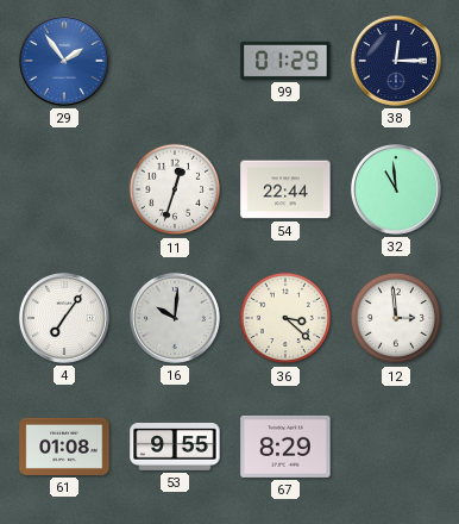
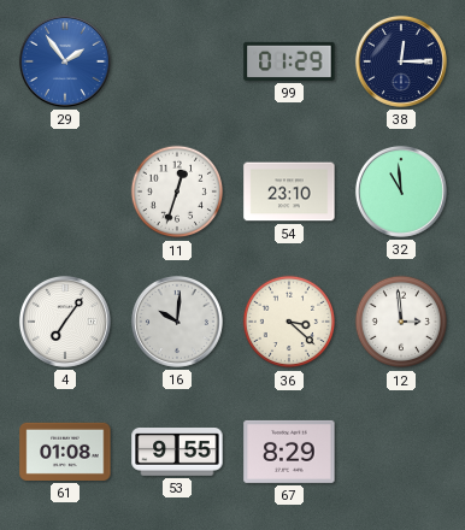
54: 22:44 -> 23:10
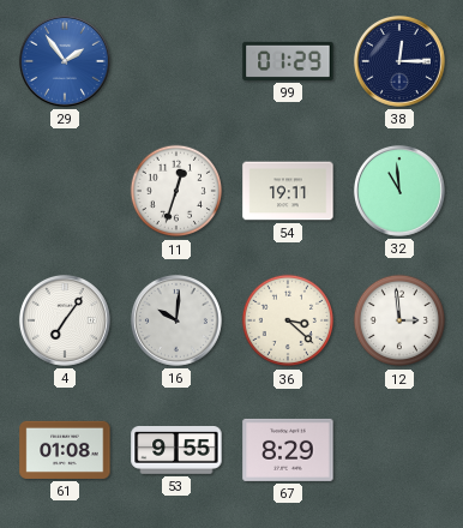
54: 23:10 -> 19:11
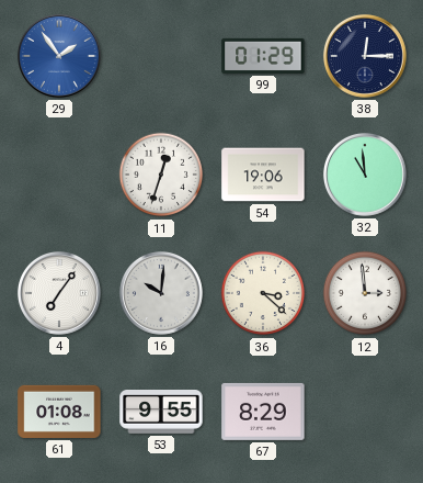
54: 19:11 -> 19:06
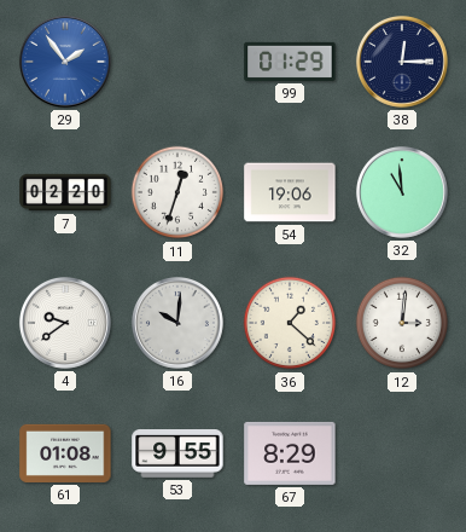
7: none -> 02:20
4: 7:06 -> 9:39
36: 3:22 -> 1:22
12: 2:59 -> 3:01
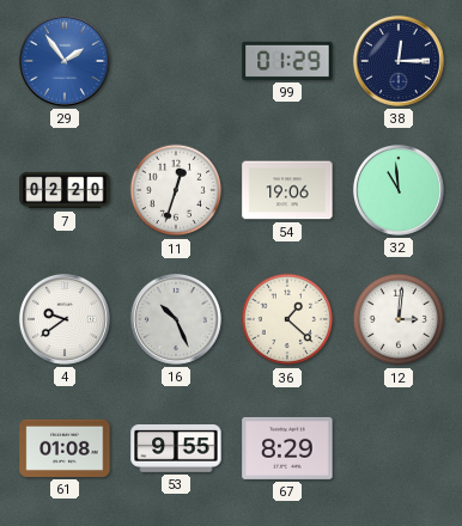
16: 10:01 -> 10:26
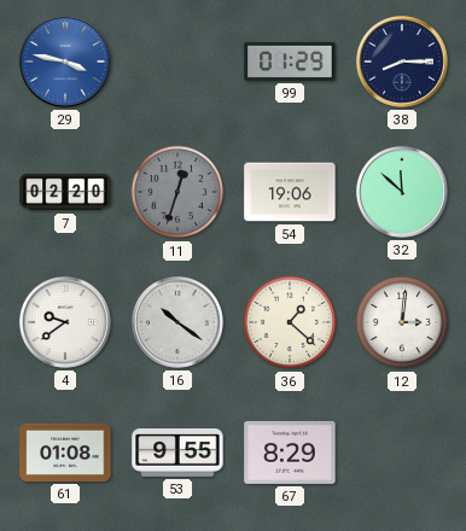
29: 1:54 -> 3:47
38: 12:15 -> 8:15
11 dial: white -> grey
32: 10:59 -> 11:52
16: 10:26 -> 10:21
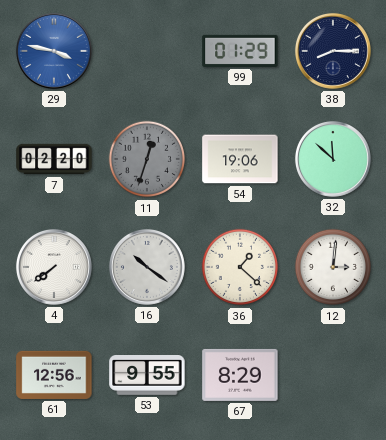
4: 9:39 -> 7:39
61: 01:08 -> 12:56
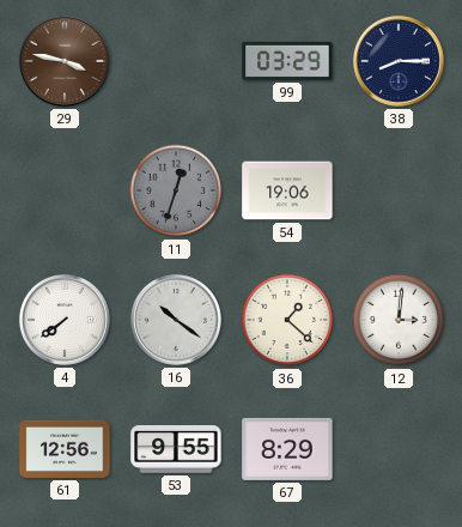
29 dial: blue -> brown
99: 01:29 -> 03:29
7: 02:20 -> none
32: 11:52 -> none
